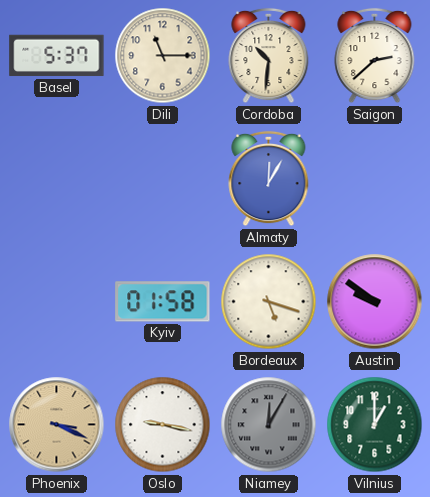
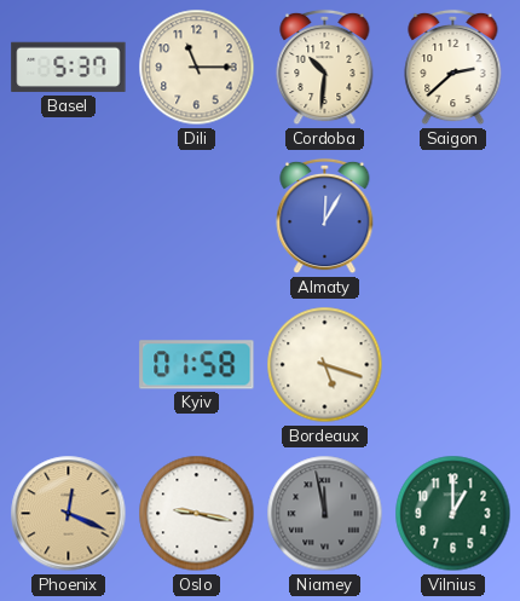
Austin: 9:51 -> none
Phoenix: 3:19 -> 12:19
Niamey: 12:05 -> 11:58
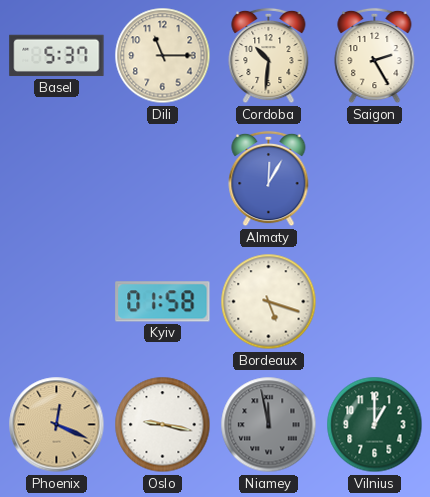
Saigon: 2:38 -> 2:25
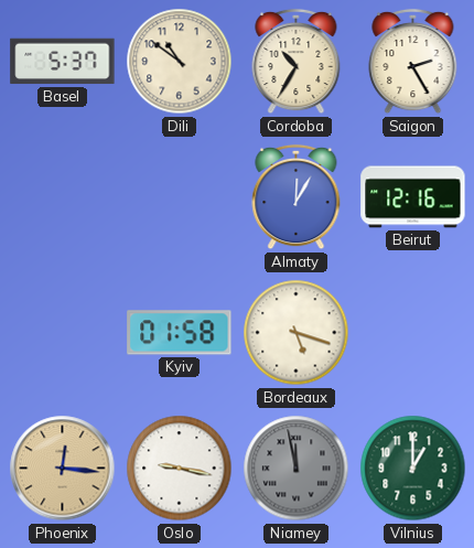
Dili: 11:15 -> 10:51
Cordoba: 10:31 -> 10:35
Beirut: none -> 12:16
Phoenix: 12:19 -> 12:16
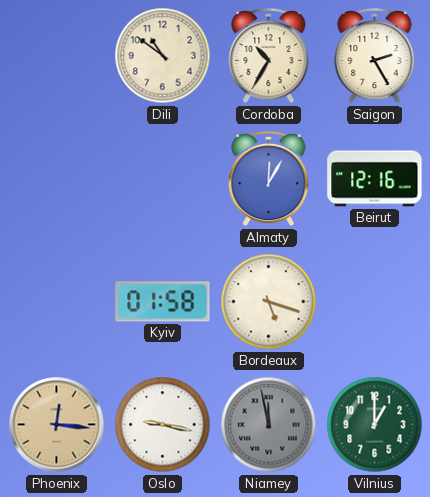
Basel: 5:37 -> none
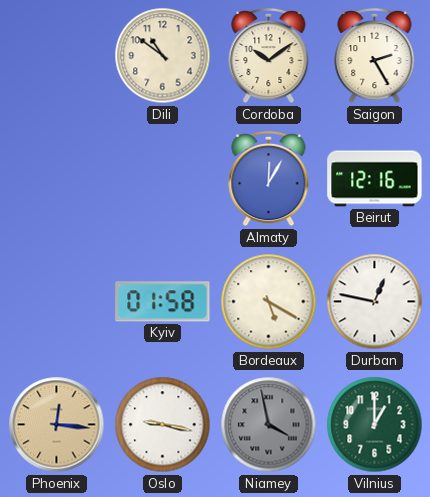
Cordoba: 10:35 -> 10:09
Bordeaux: 5:18 -> 5:20
Durban: none -> 12:47
Niamey: 11:58 -> 3:58
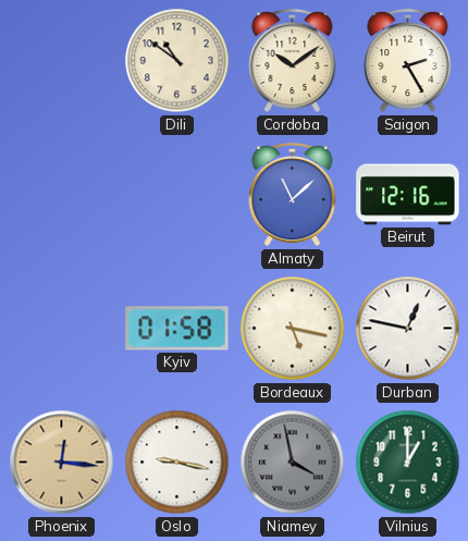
Almaty: 12:05 -> 11:08
Bordeaux: 5:20 -> 5:17
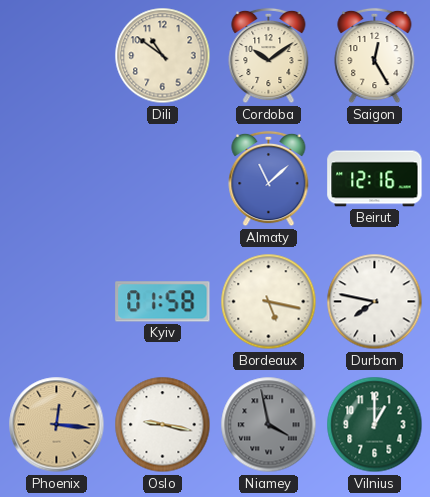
Saigon: 2:25 -> 12:25
Durban: 12:47 -> 7:47
